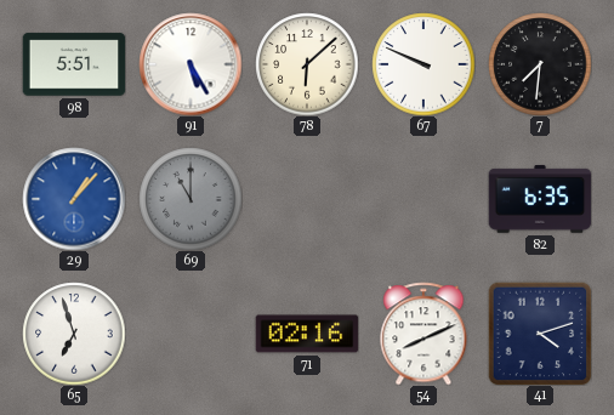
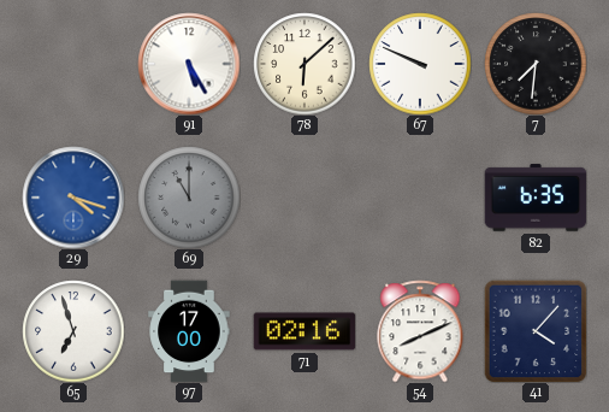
98: 5:51 -> none
29: 1:07 -> 4:18
97: none -> 17:00
41: 4:12 -> 4:07
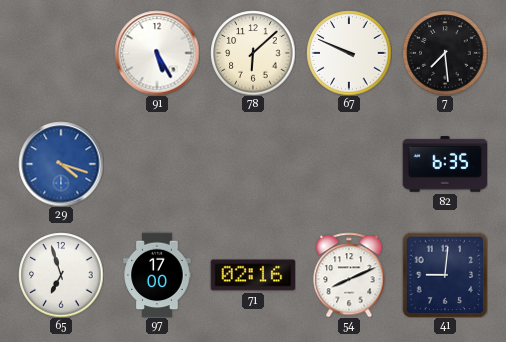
7: 7:31 -> 7:29
69: 11:00 -> none
41: 4:07 -> 9:01
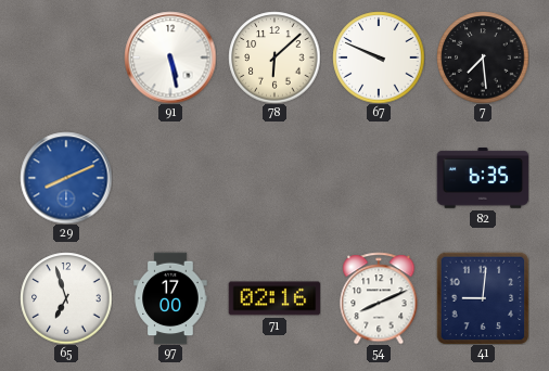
91: 5:25 -> 5:28
29: 4:18 -> 8:11
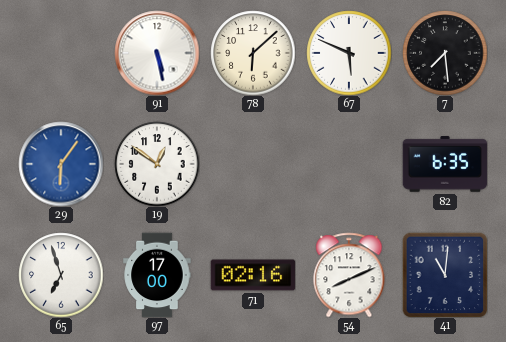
67: 9:49 -> 5:49
29: 8:11 -> 6:06
19: none -> 12:51
41: 9:01 -> 11:01
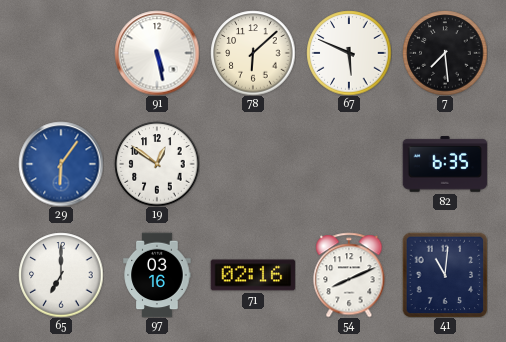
65: 6:57 -> 7:00
97: 17:00 -> 03:16
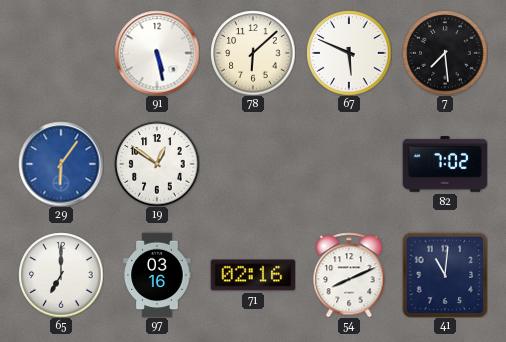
82: 6:35 -> 7:02
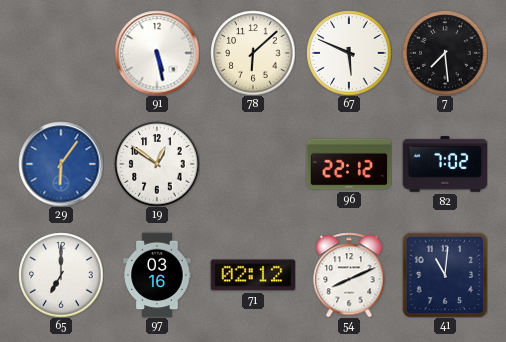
96: none -> 22:12
71: 02:16 -> 02:12
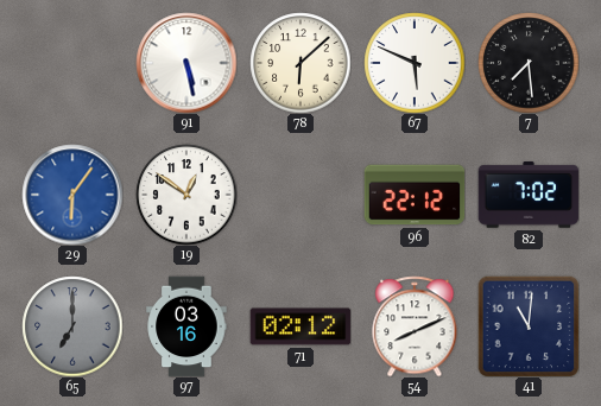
65 dial: white -> grey
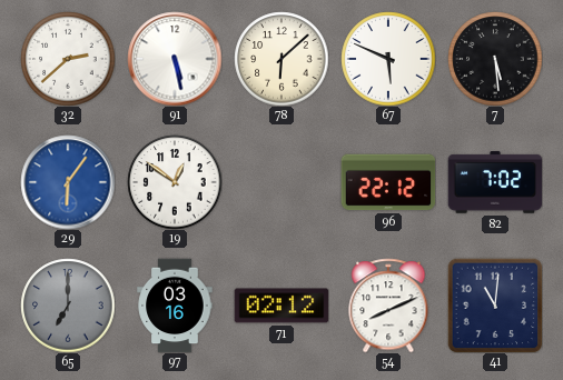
32: none -> 2:38
7: 7:29 -> 5:29
